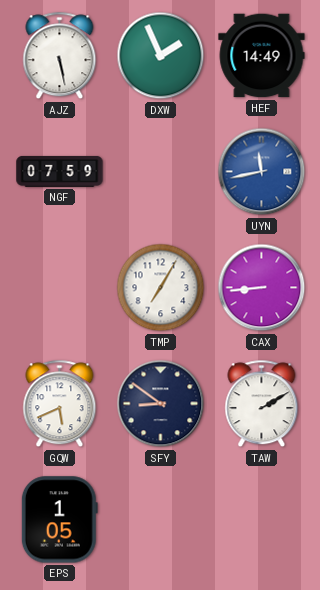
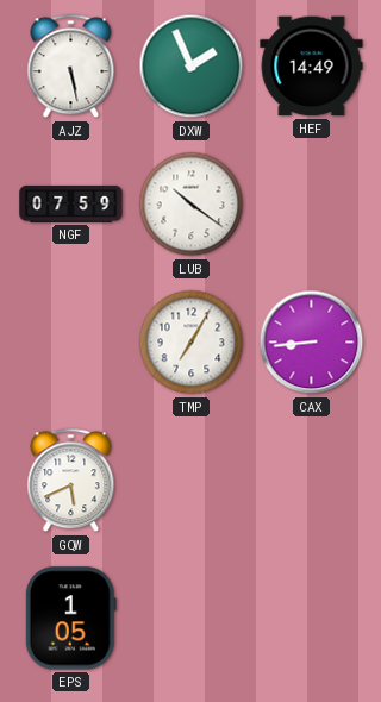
LUB: none -> 10:21
UYN: 11:43 -> none
SFY: 8:51 -> none
TAW: 2:10 -> none
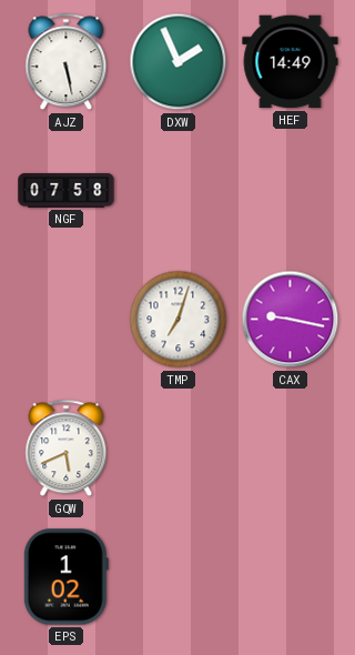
NGF: 07:59 -> 07:58
LUB: 10:21 -> none
TMP: 7:05 -> 7:03
CAX: 8:44 -> 9:17
EPS: 1:05 -> 1:02
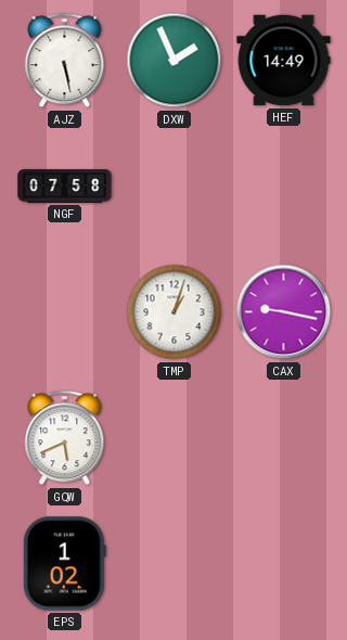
TMP: 7:03 -> 1:03
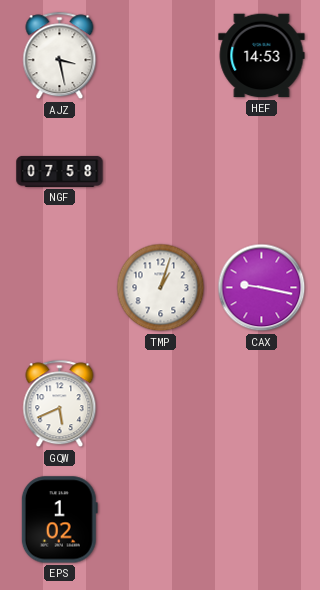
AJZ: 5:28 -> 3:28
DXW: 1:56 -> none
HEF: 14:49 -> 14:53
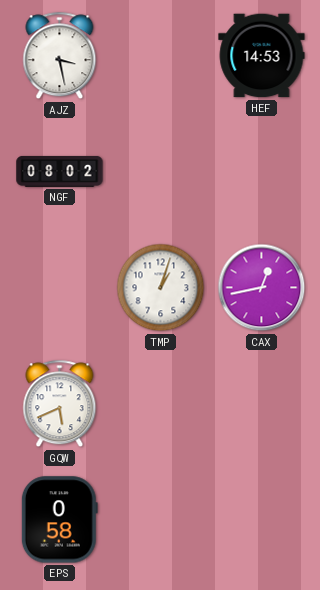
NGF: 07:58 -> 08:02
CAX: 9:17 -> 12:43
EPS: 1:02 -> 0:58
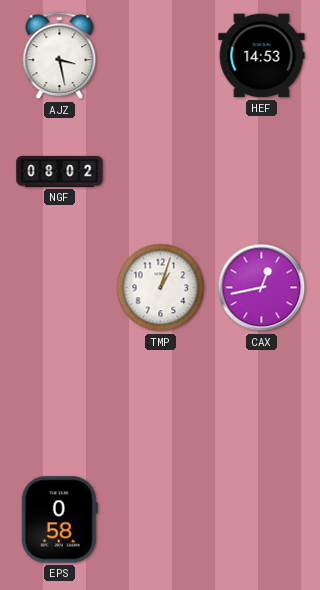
GQW: 5:41 -> none
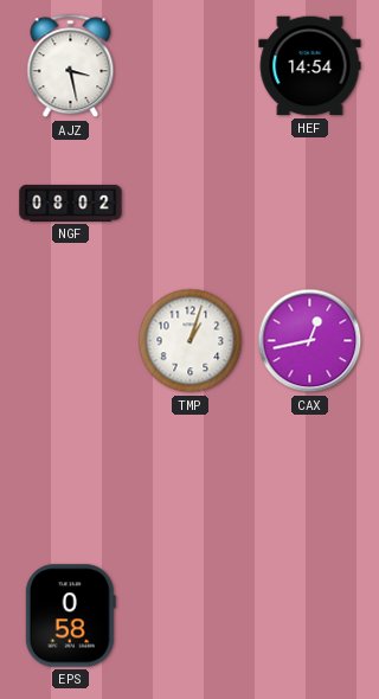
HEF: 14:53 -> 14:54
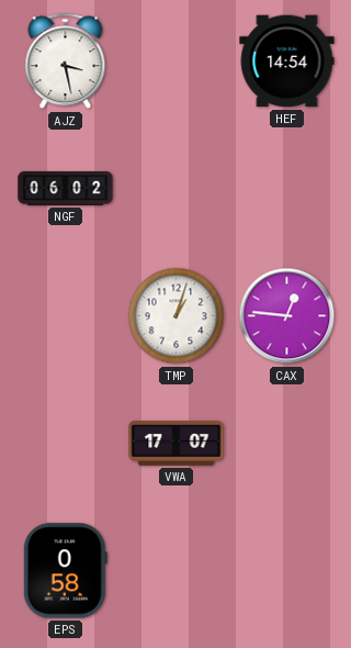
NGF: 08:02 -> 06:02
CAX: 12:43 -> 12:46
VWA: none -> 17:07
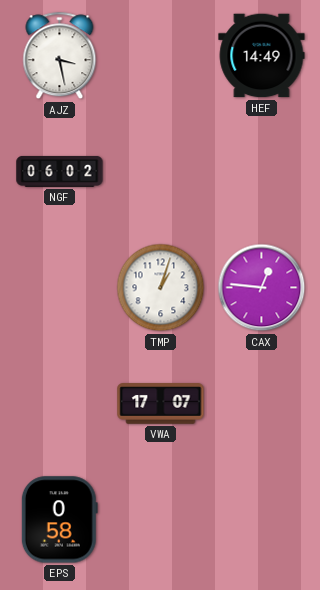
HEF: 14:54 -> 14:49
